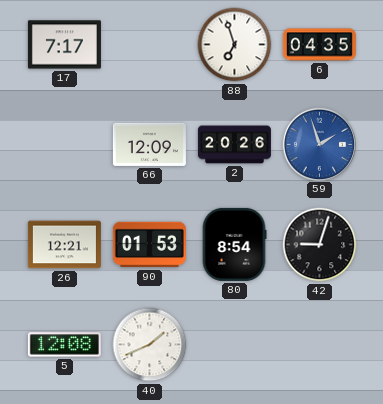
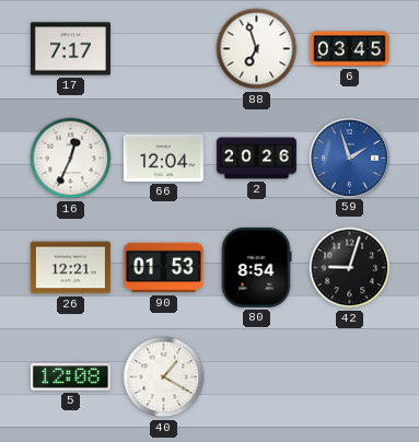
6: 04:35 -> 03:45
16: none -> 12:34
66: 12:09 -> 12:04
40: 1:41 -> 1:20
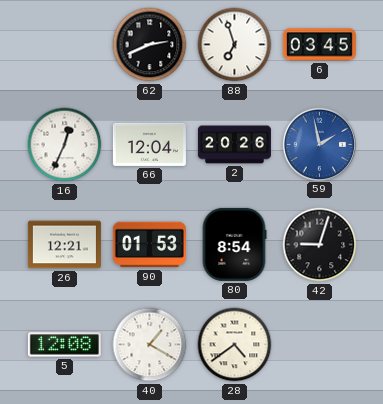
17: 7:17 -> none
62: none -> 2:41
59: 1:57 -> 1:58
28: none -> 4:39
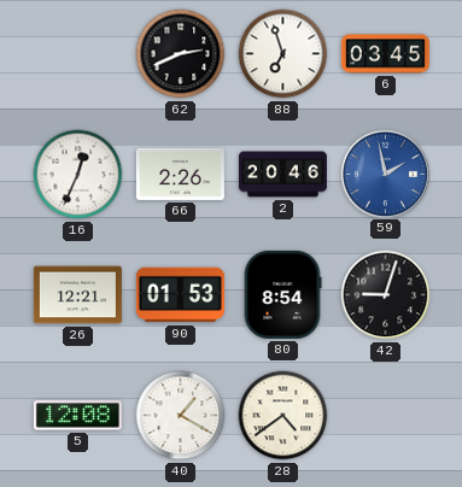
66: 12:04 -> 2:26
2: 20:26 -> 20:46
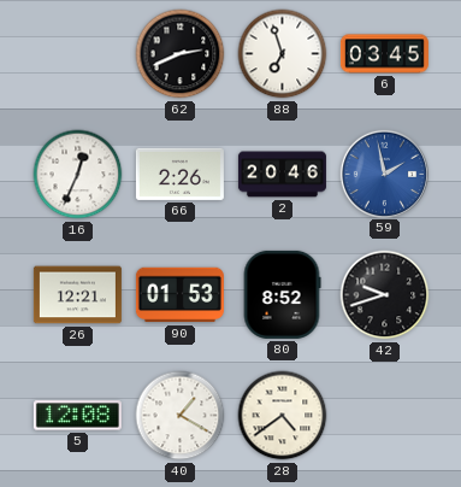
80: 8:54 -> 8:52
42: 9:03 -> 9:42
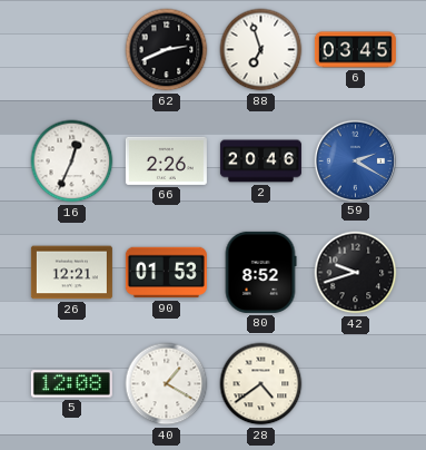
59: 1:58 -> 2:20
